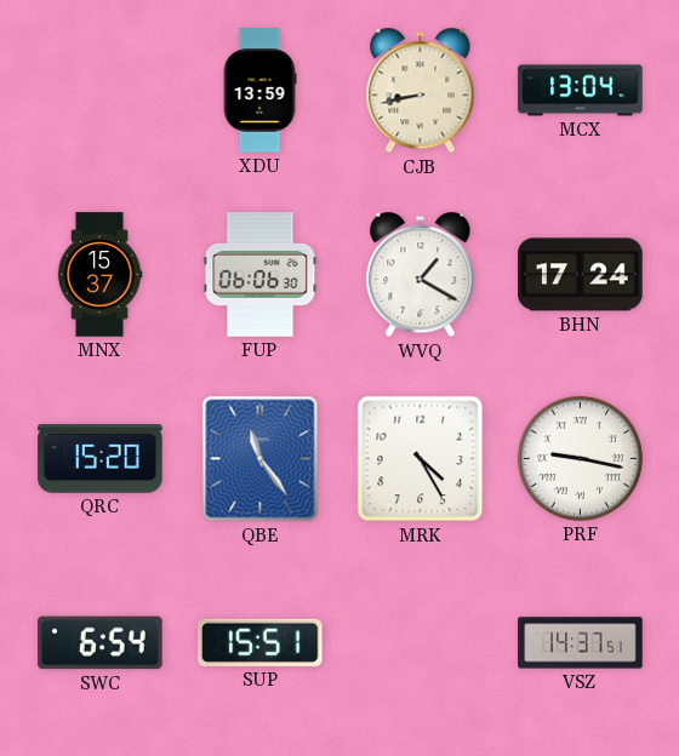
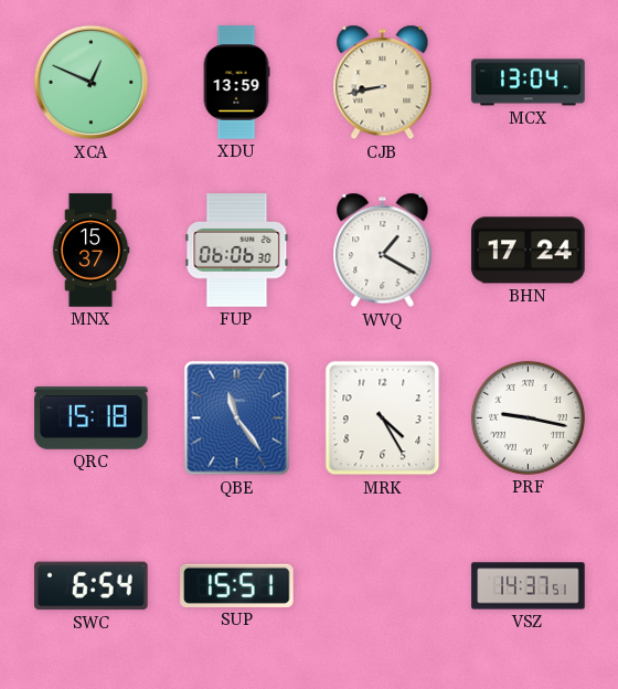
XCA: none -> 12:49
QRC: 15:20 -> 15:18
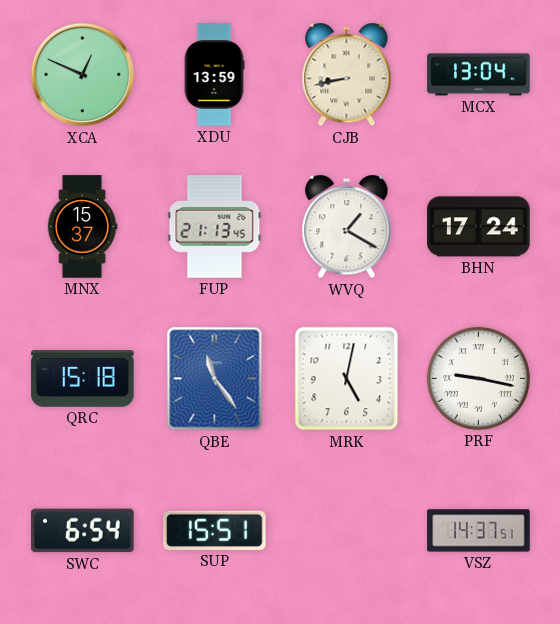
FUP: 06:06 -> 21:13
MRK: 4:25 -> 5:02
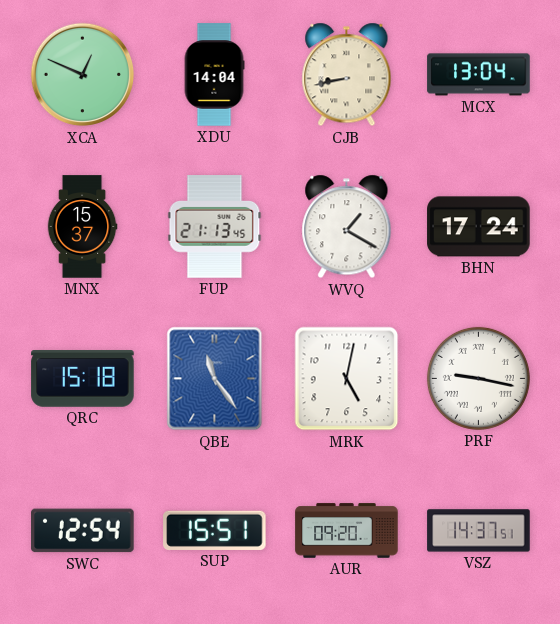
XDU: 13:59 -> 14:04
SWC: 6:54 -> 12:54
AUR: none -> 09:20
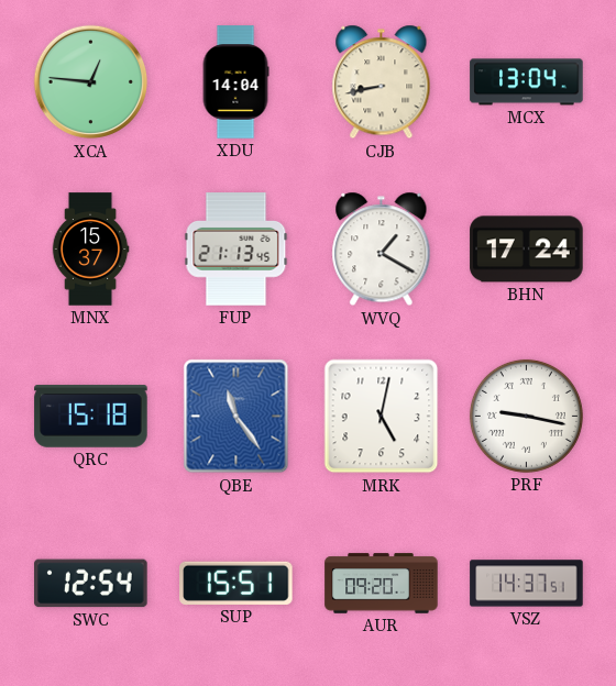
XCA: 12:49 -> 12:46
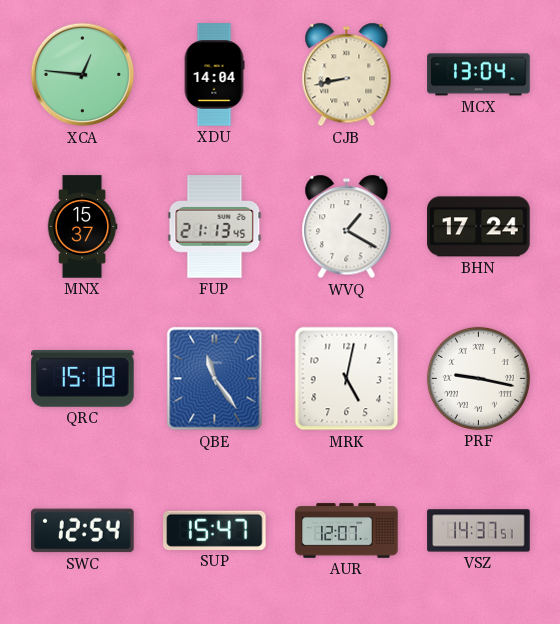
SUP: 15:51 -> 15:47
AUR: 09:20 -> 12:07
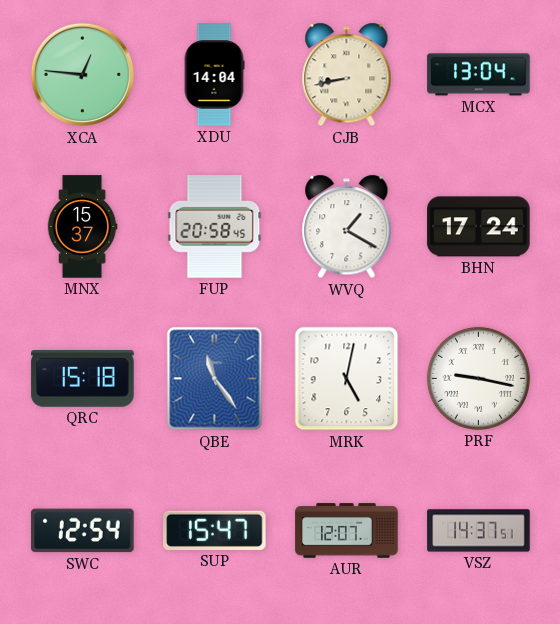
FUP: 21:13 -> 20:58
